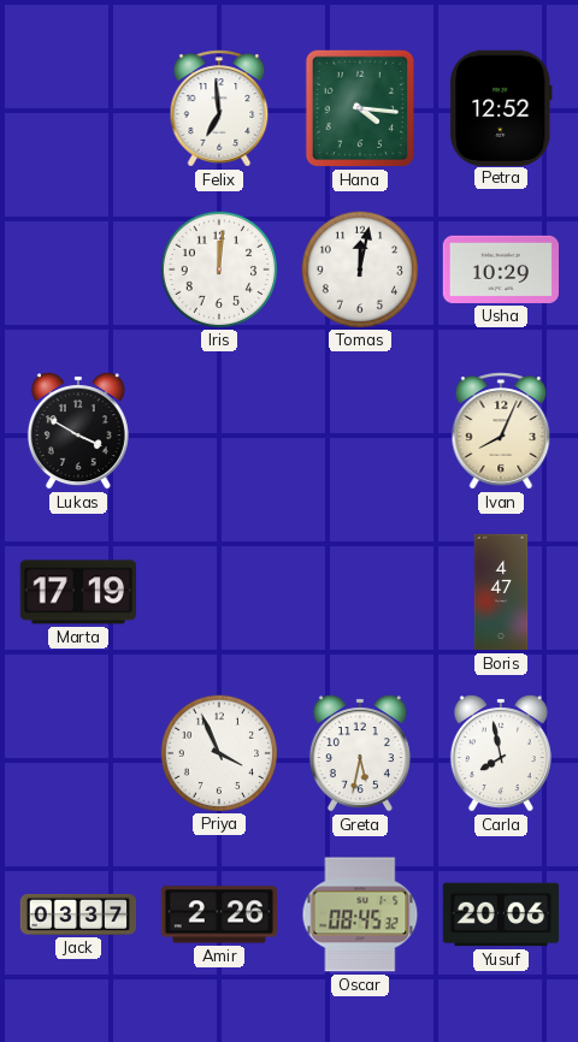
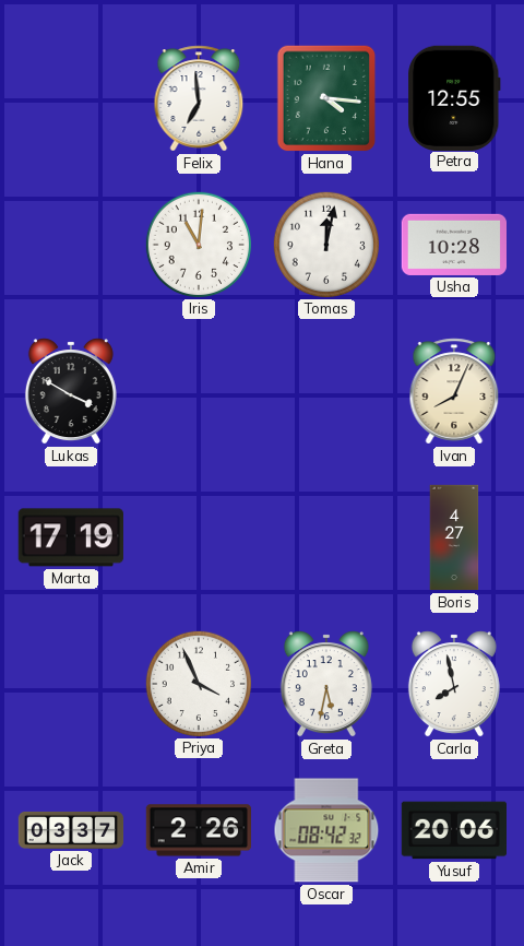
Petra: 12:52 -> 12:55
Iris: 12:01 -> 11:01
Usha: 10:29 -> 10:28
Boris: 4:47 -> 4:27
Oscar: 08:45 -> 08:42
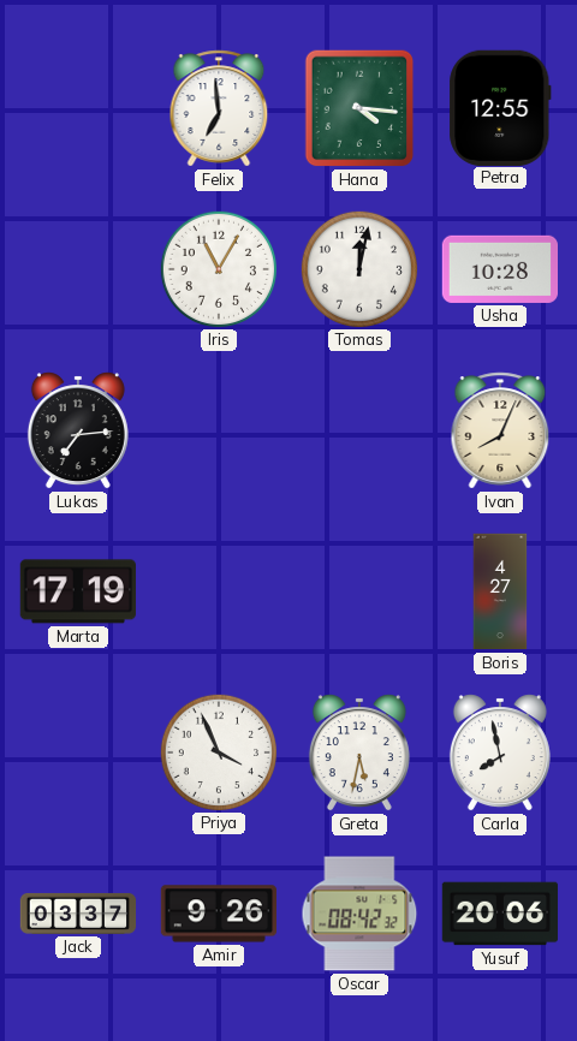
Iris: 11:01 -> 11:05
Lukas: 3:50 -> 7:14
Amir: 2:26 -> 9:26
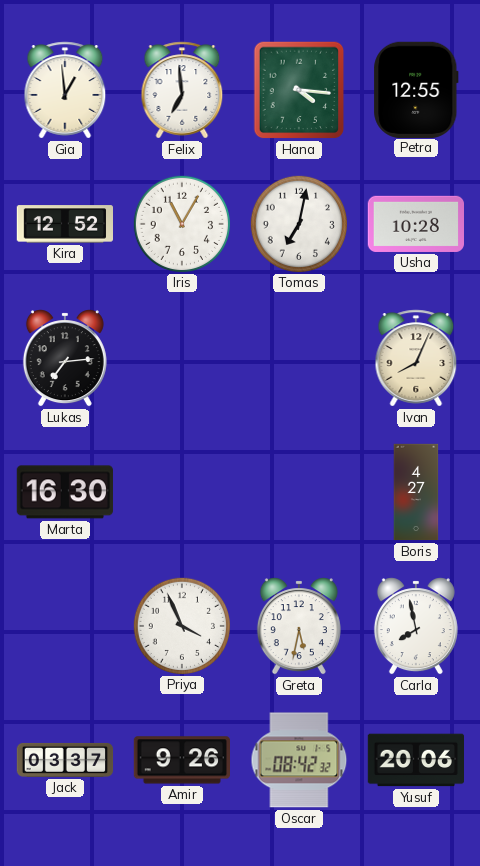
Gia: none -> 12:59
Kira: none -> 12:52
Tomas: 12:02 -> 7:02
Marta: 17:19 -> 16:30
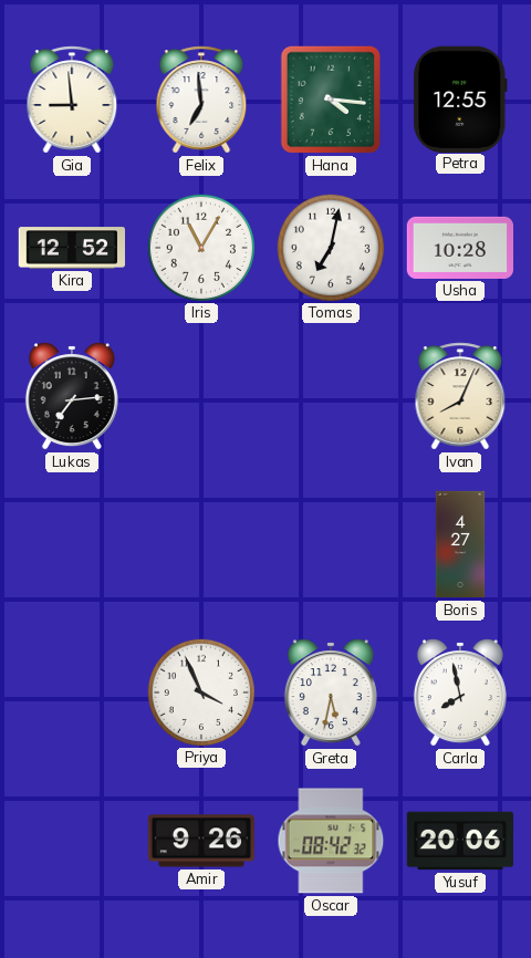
Gia: 12:59 -> 8:59
Marta: 16:30 -> none
Jack: 03:37 -> none
